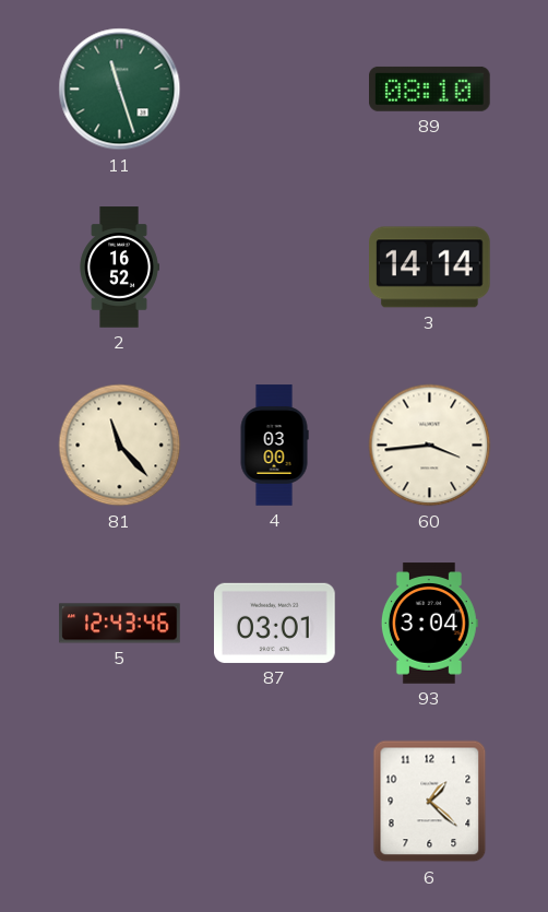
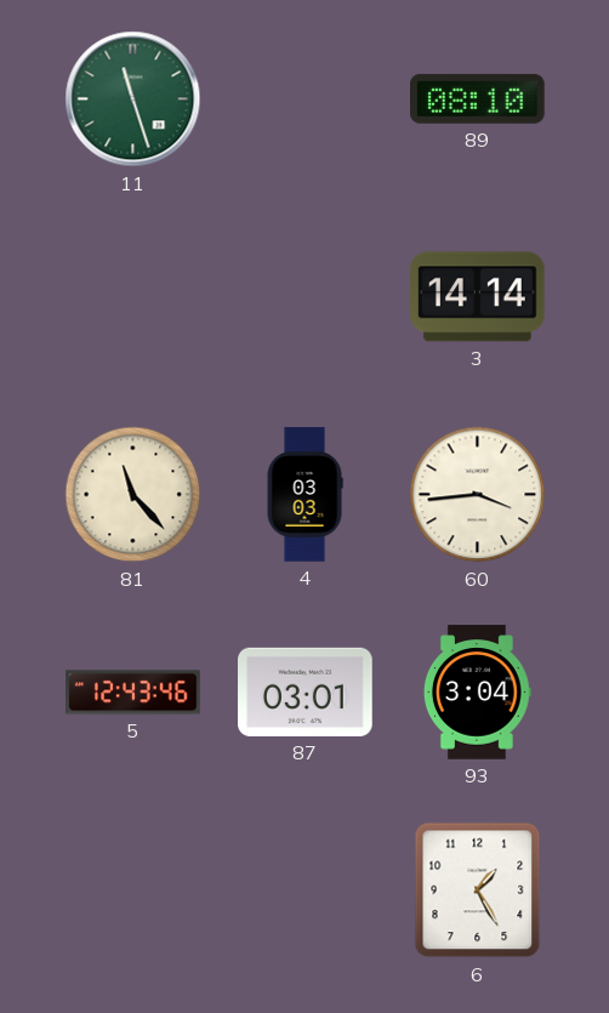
2: 16:52 -> none
4: 03:00 -> 03:03
6: 1:22 -> 1:25
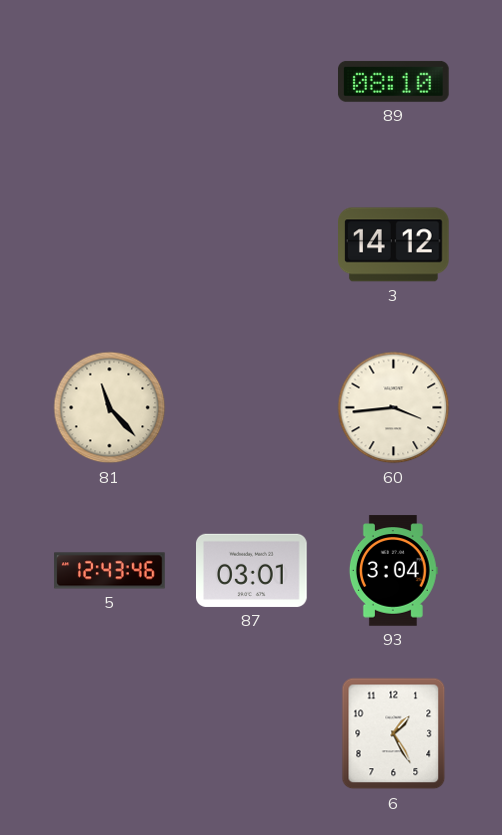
11: 11:27 -> none
3: 14:14 -> 14:12
4: 03:03 -> none
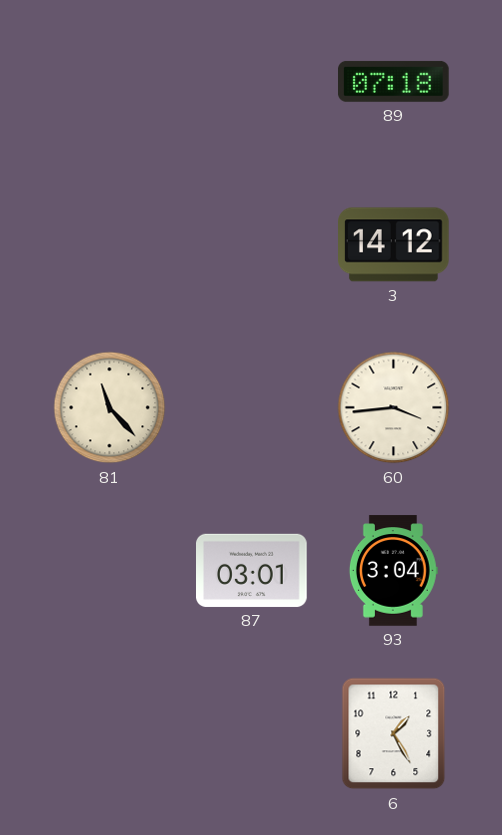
89: 08:10 -> 07:18
5: 12:43 -> none
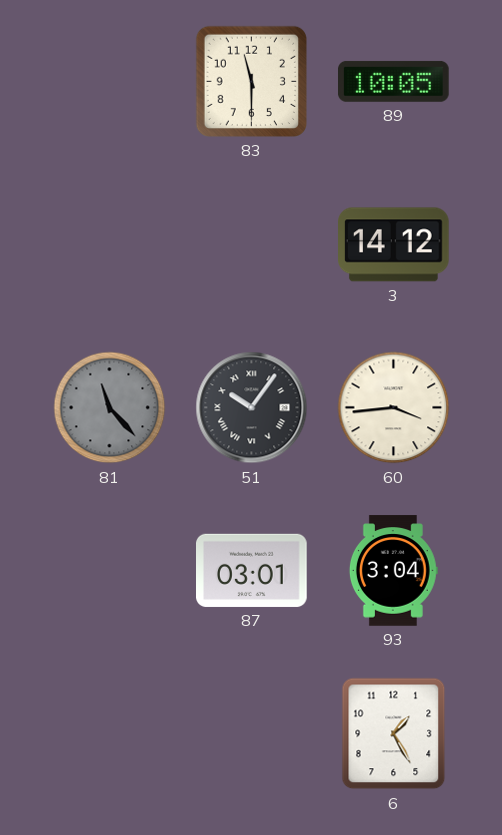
83: none -> 11:30
89: 07:18 -> 10:05
81 dial: cream -> grey
51: none -> 10:06
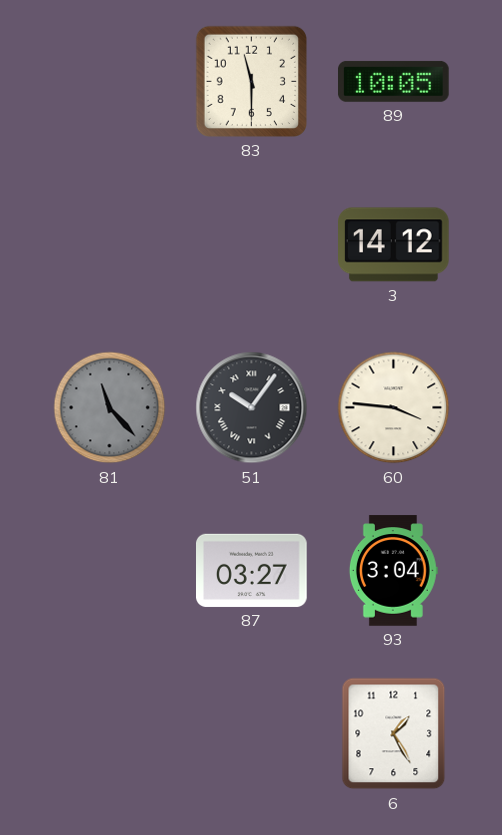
60: 3:44 -> 3:46
87: 03:01 -> 03:27
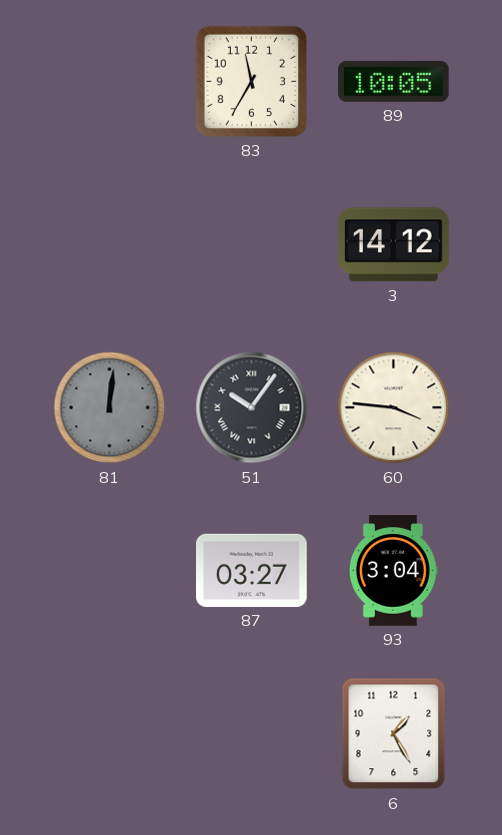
83: 11:30 -> 11:35
81: 11:23 -> 12:01
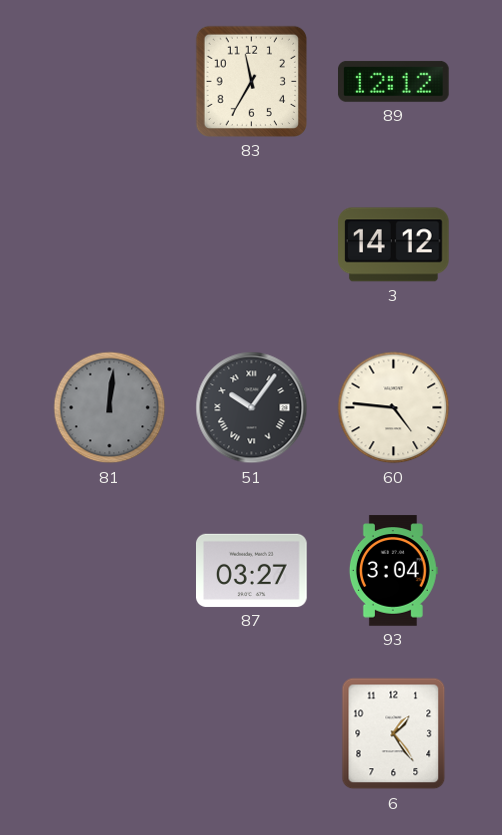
89: 10:05 -> 12:12
60: 3:46 -> 4:46
6: 1:25 -> 1:24
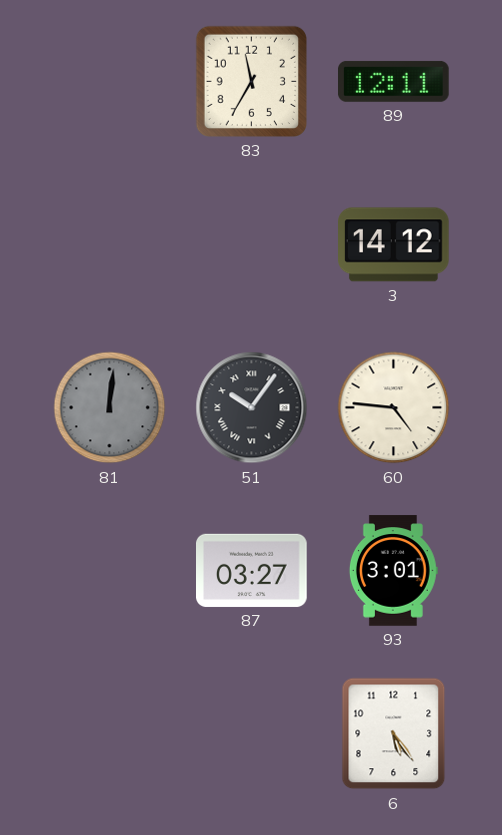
89: 12:12 -> 12:11
93: 3:04 -> 3:01
6: 1:24 -> 5:24
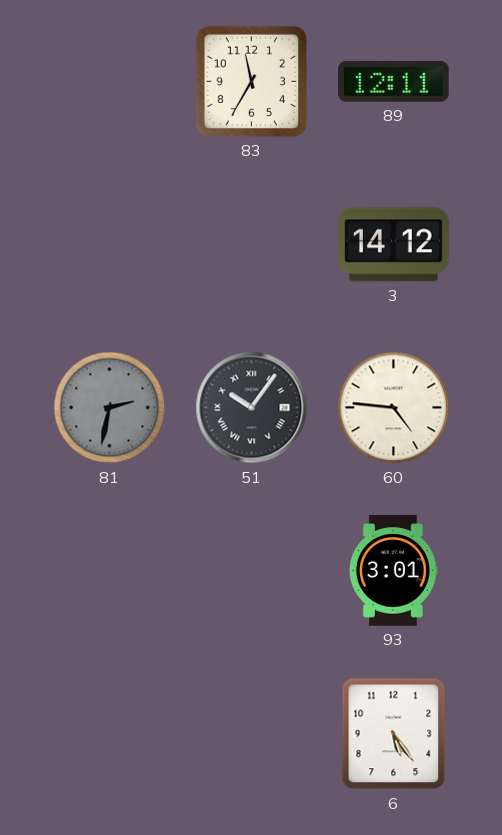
81: 12:01 -> 2:32
87: 03:27 -> none
